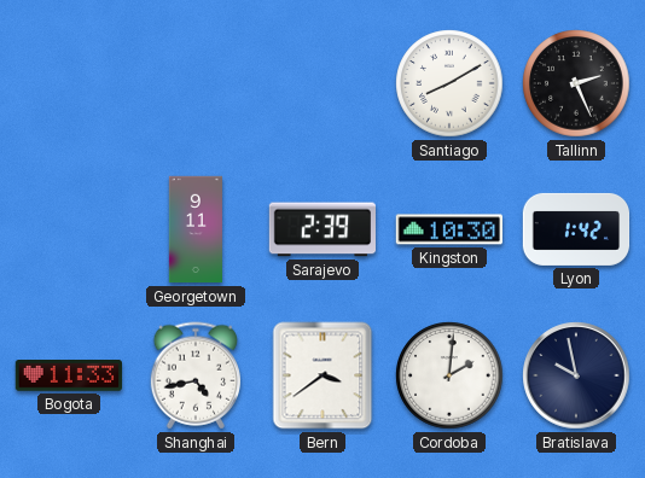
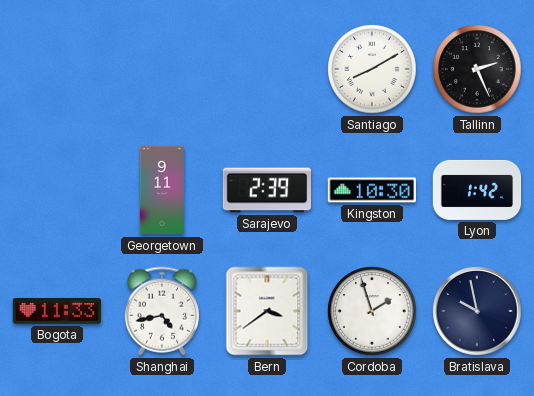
Cordoba: 2:01 -> 1:57
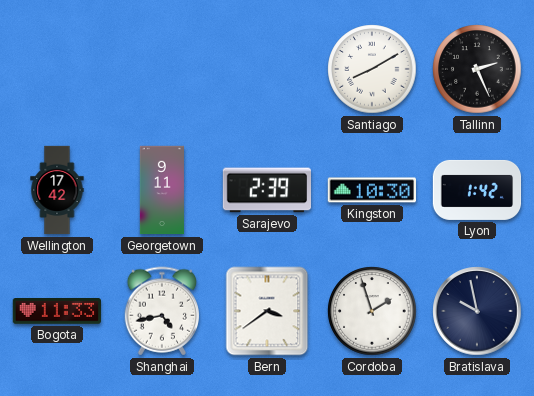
Wellington: none -> 17:42
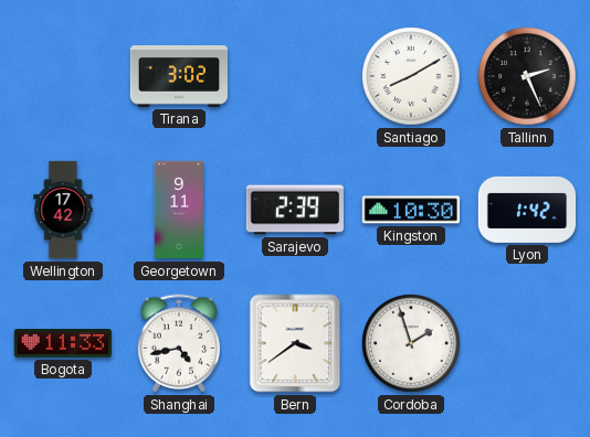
Tirana: none -> 3:02
Bratislava: 9:58 -> none
